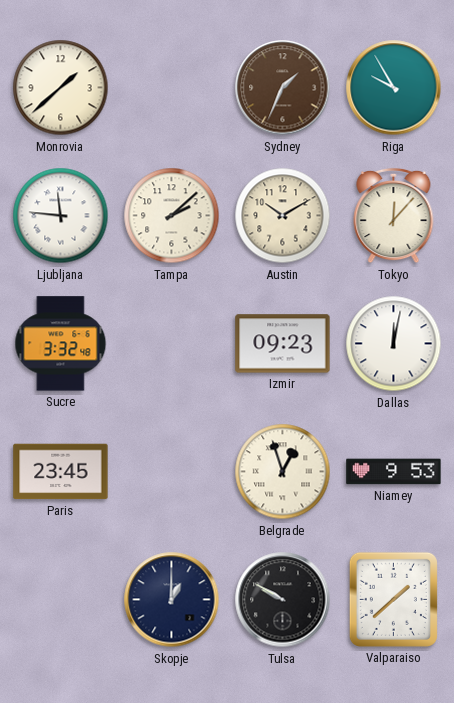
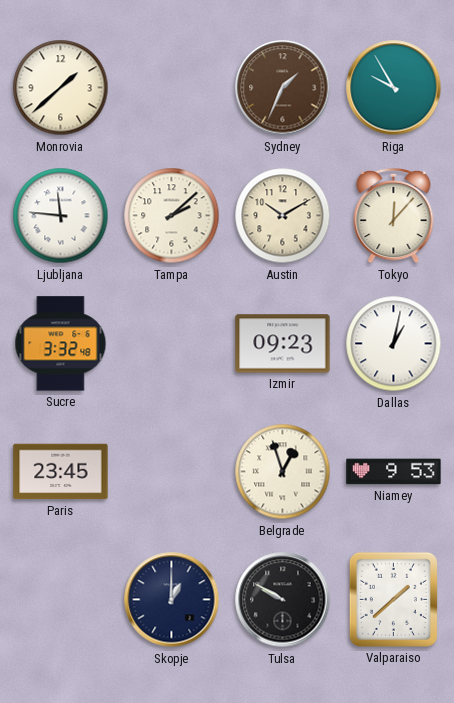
Dallas: 12:02 -> 1:02
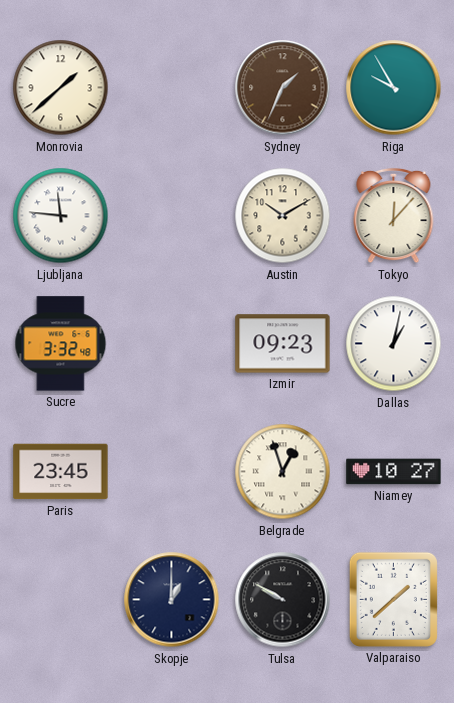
Tampa: 2:08 -> none
Niamey: 9:53 -> 10:27
